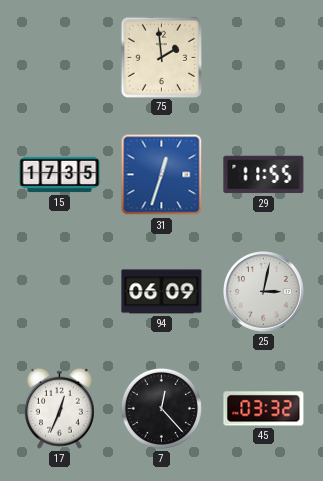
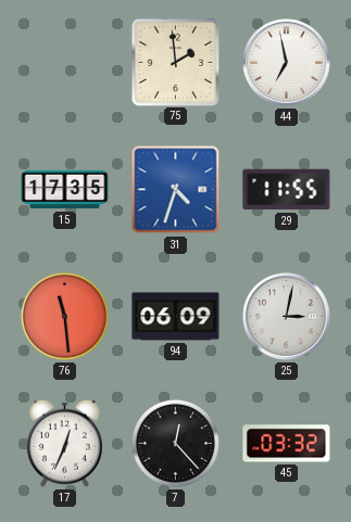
44: none -> 6:58
31: 12:33 -> 4:33
76: none -> 11:29
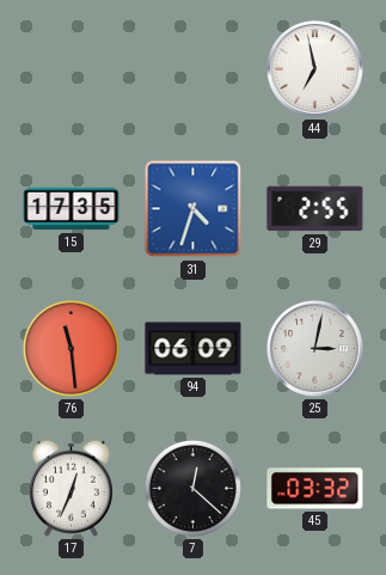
75: 1:59 -> none
29: 11:55 -> 2:55
7: 12:23 -> 12:22
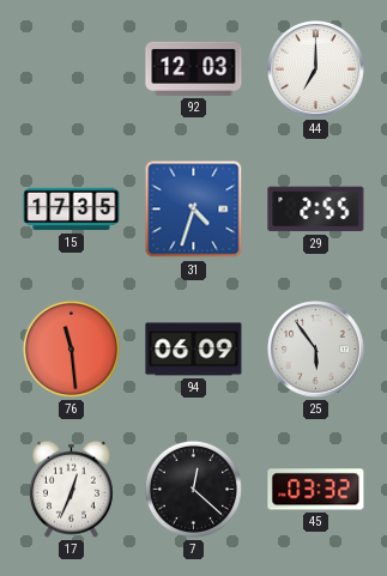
92: none -> 12:03
44: 6:58 -> 7:00
25: 3:02 -> 5:54
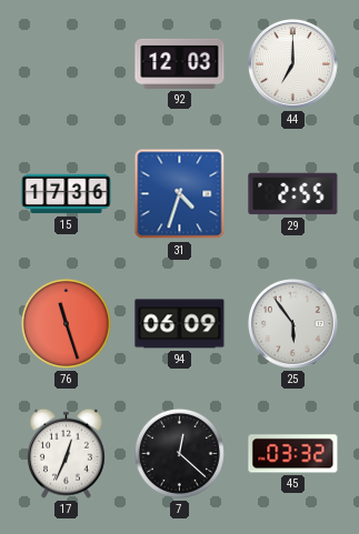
15: 17:35 -> 17:36
76: 11:29 -> 11:27
